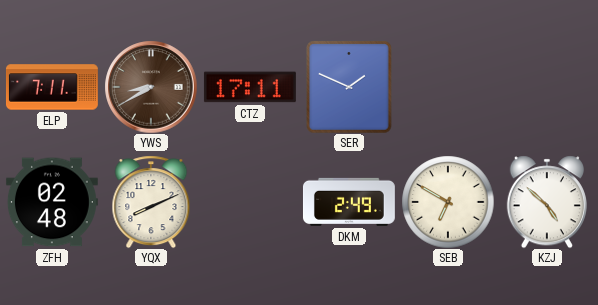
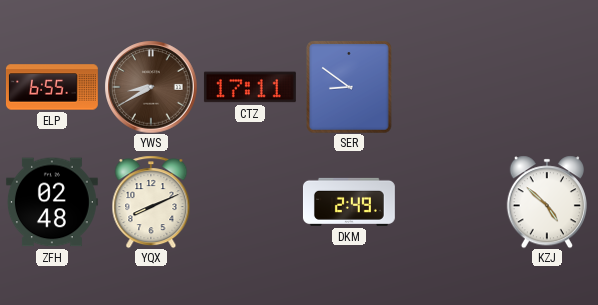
ELP: 7:11 -> 6:55
SER: 1:49 -> 8:51
SEB: 6:50 -> none
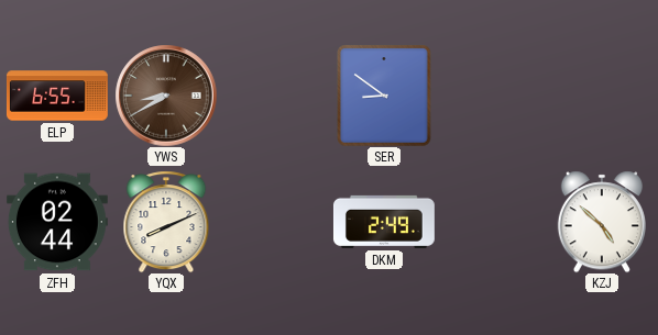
CTZ: 17:11 -> none
ZFH: 02:48 -> 02:44
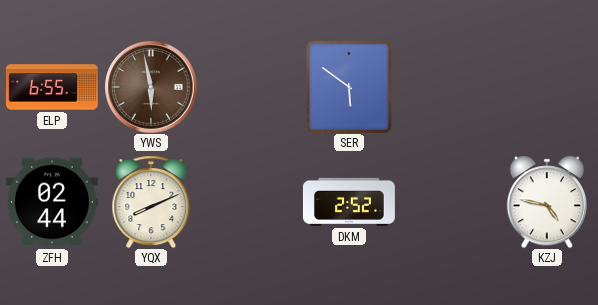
YWS: 8:40 -> 5:58
SER: 8:51 -> 5:51
DKM: 2:49 -> 2:52
KZJ: 4:52 -> 4:47
